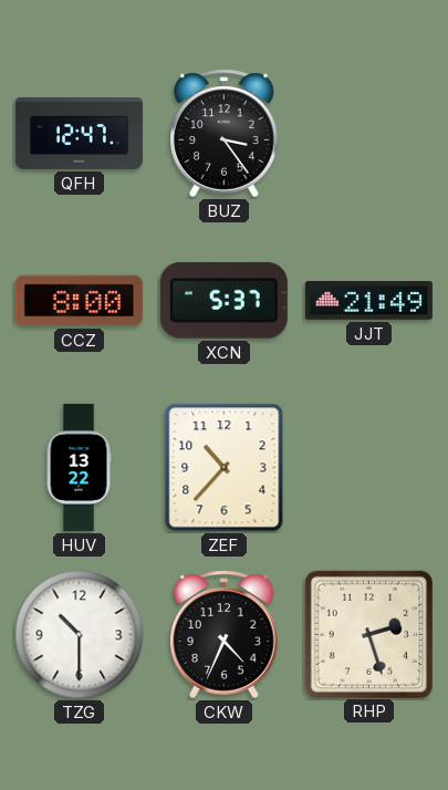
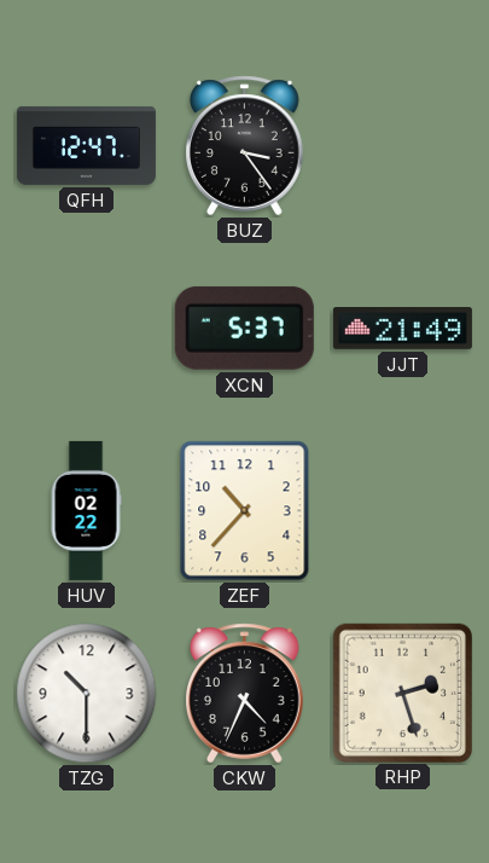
CCZ: 8:00 -> none
HUV: 13:22 -> 02:22
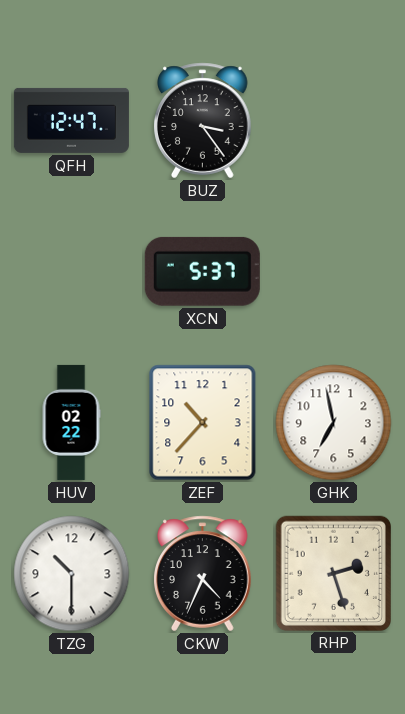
JJT: 21:49 -> none
GHK: none -> 6:58
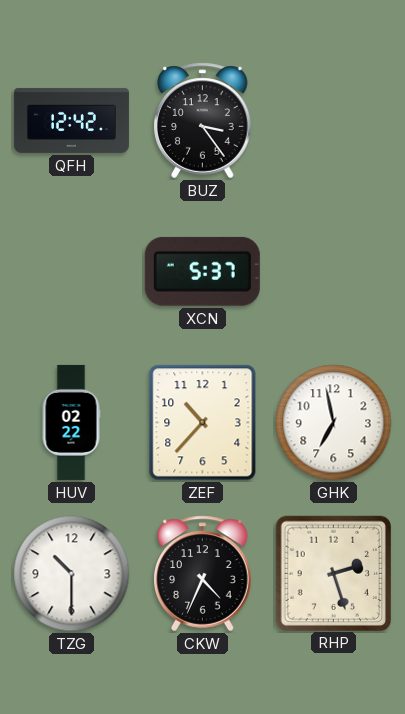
QFH: 12:47 -> 12:42
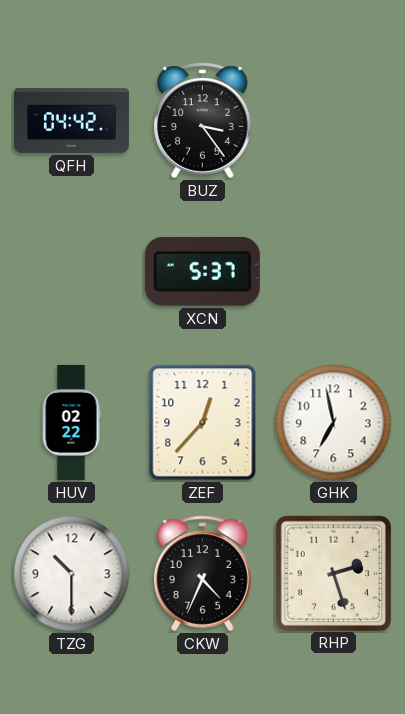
QFH: 12:42 -> 04:42
ZEF: 10:37 -> 12:37
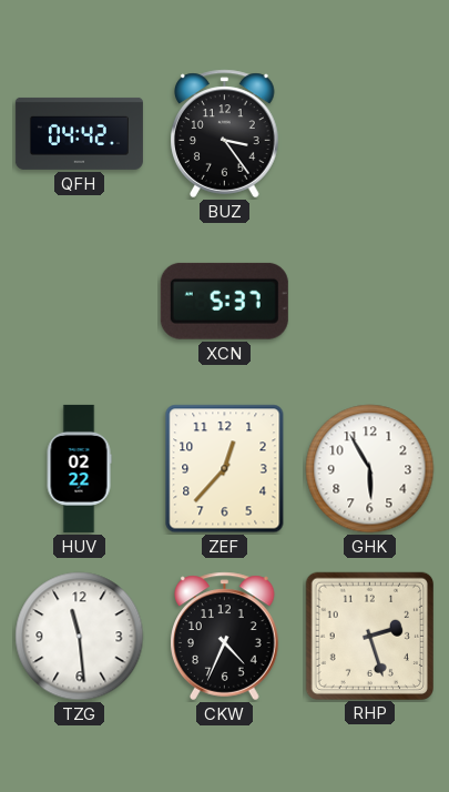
GHK: 6:58 -> 5:55
TZG: 10:30 -> 11:29
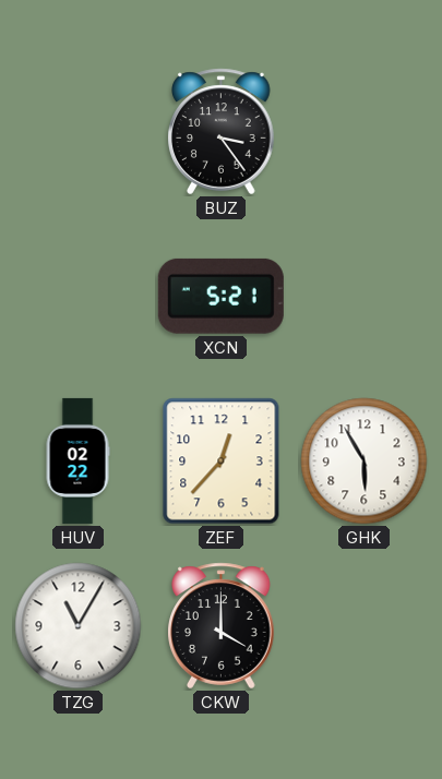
QFH: 04:42 -> none
XCN: 5:37 -> 5:21
TZG: 11:29 -> 11:05
CKW: 4:34 -> 4:00
RHP: 2:27 -> none
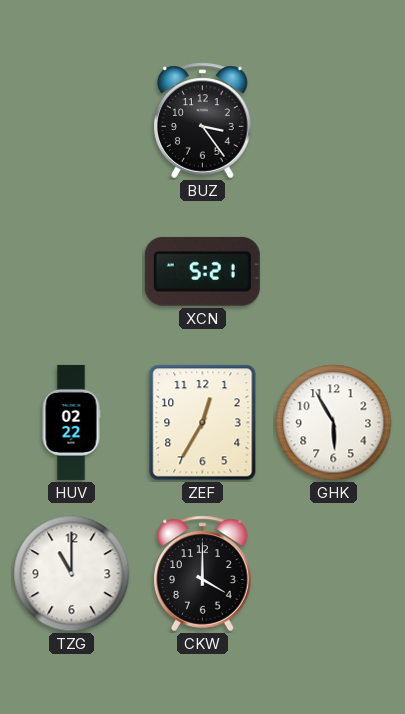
ZEF: 12:37 -> 12:35
TZG: 11:05 -> 11:00
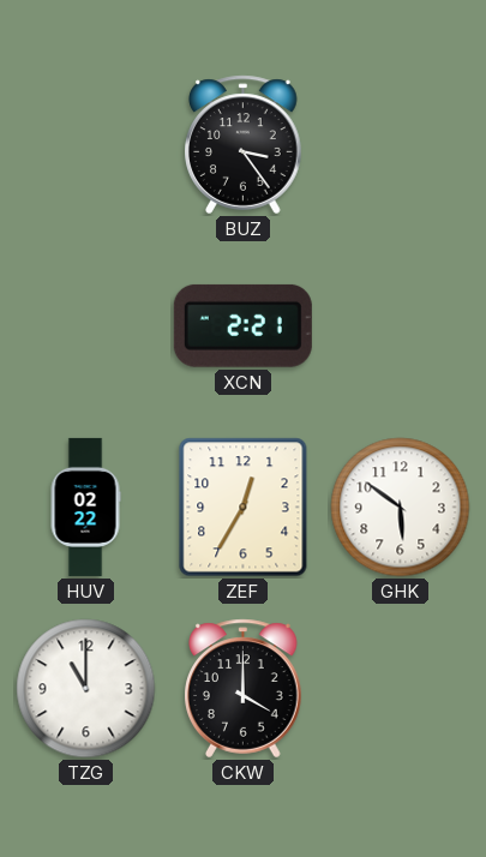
XCN: 5:21 -> 2:21
GHK: 5:55 -> 5:51
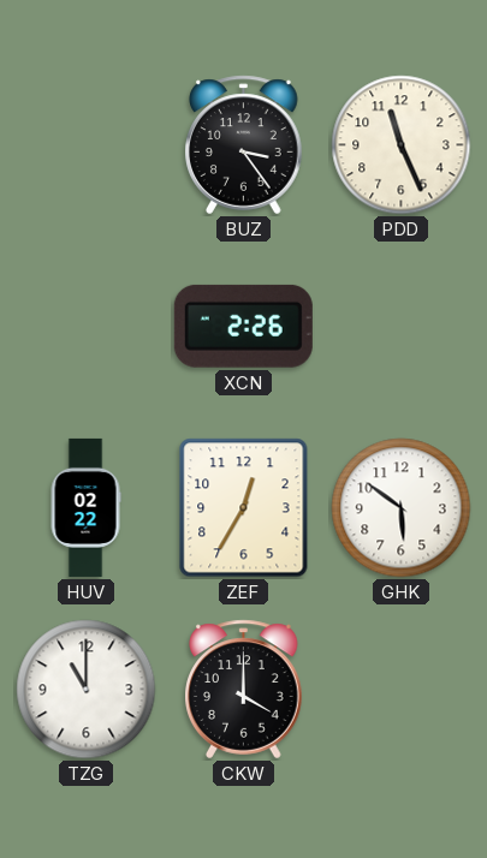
PDD: none -> 11:26
XCN: 2:21 -> 2:26
